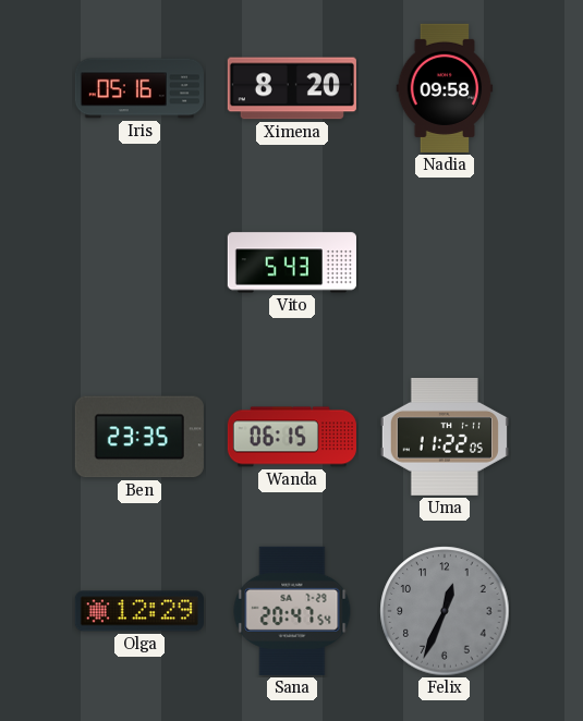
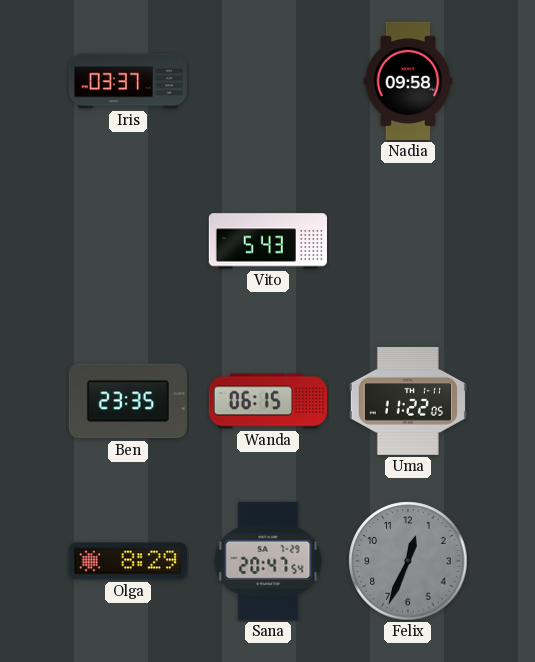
Iris: 05:16 -> 03:37
Ximena: 8:20 -> none
Olga: 12:29 -> 8:29
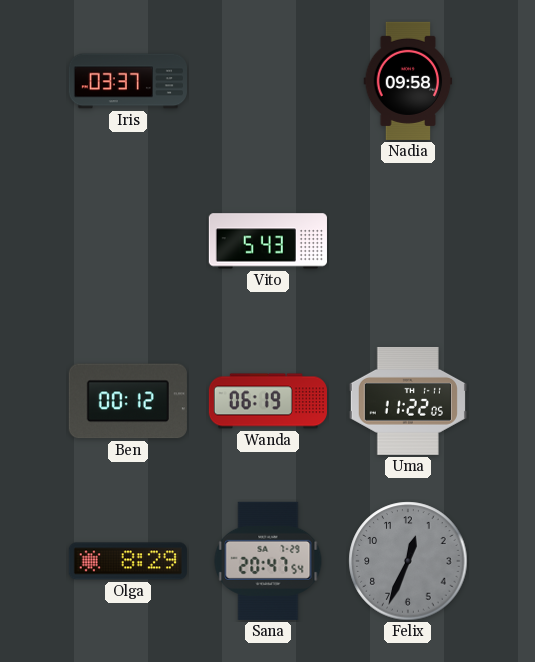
Ben: 23:35 -> 00:12
Wanda: 06:15 -> 06:19
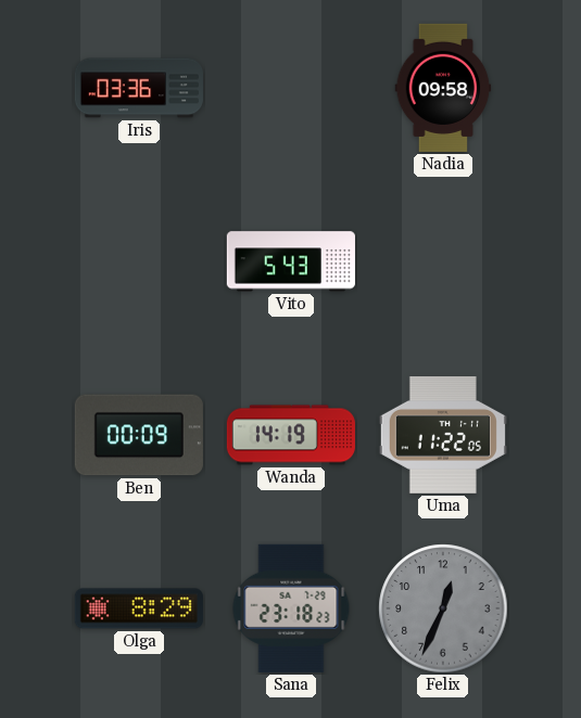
Iris: 03:37 -> 03:36
Ben: 00:12 -> 00:09
Wanda: 06:19 -> 14:19
Sana: 20:47 -> 23:18
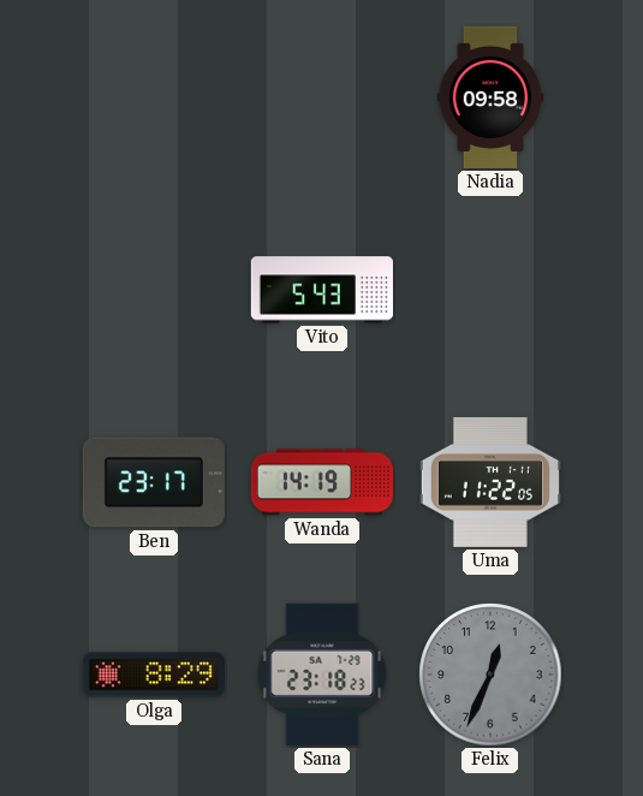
Iris: 03:36 -> none
Ben: 00:09 -> 23:17
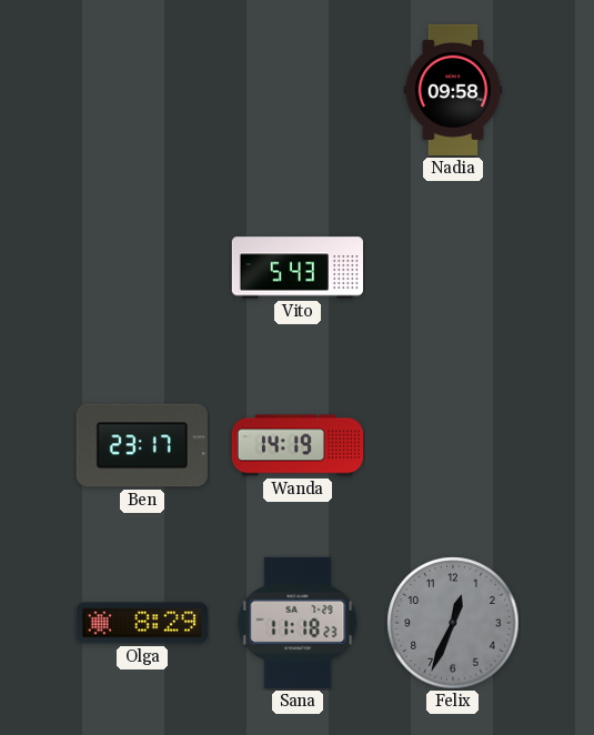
Uma: 11:22 -> none
Sana: 23:18 -> 11:18
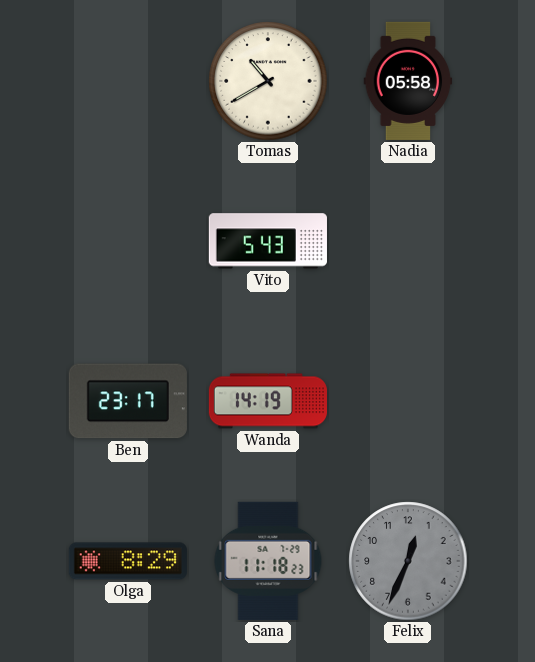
Tomas: none -> 10:40
Nadia: 09:58 -> 05:58
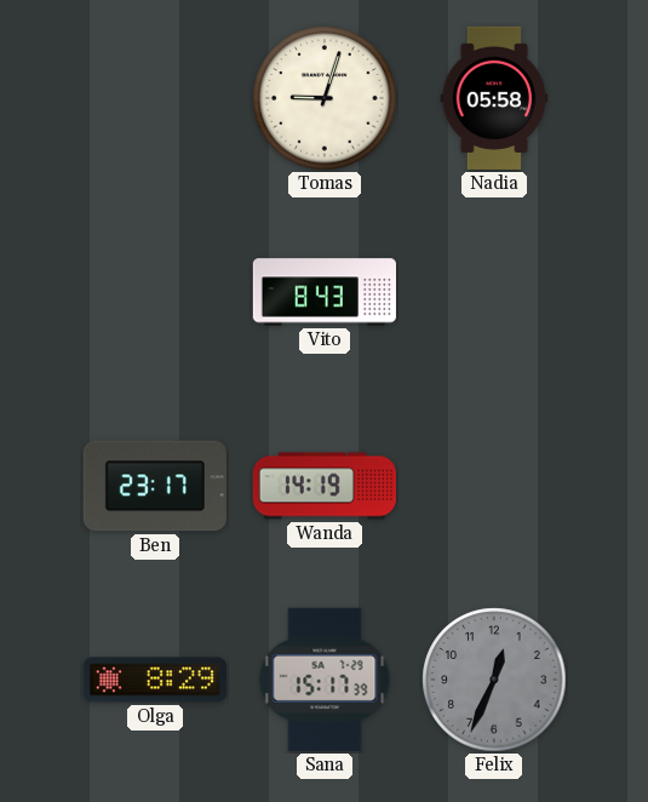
Tomas: 10:40 -> 9:03
Vito: 5:43 -> 8:43
Sana: 11:18 -> 15:17
